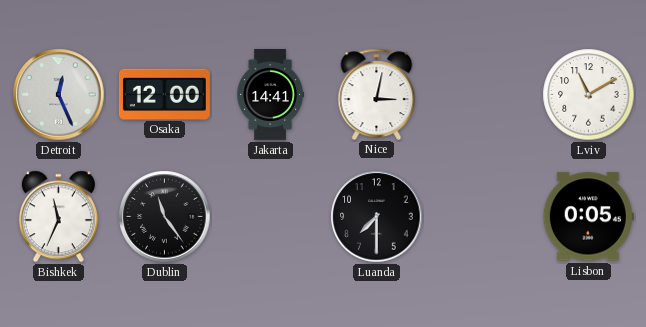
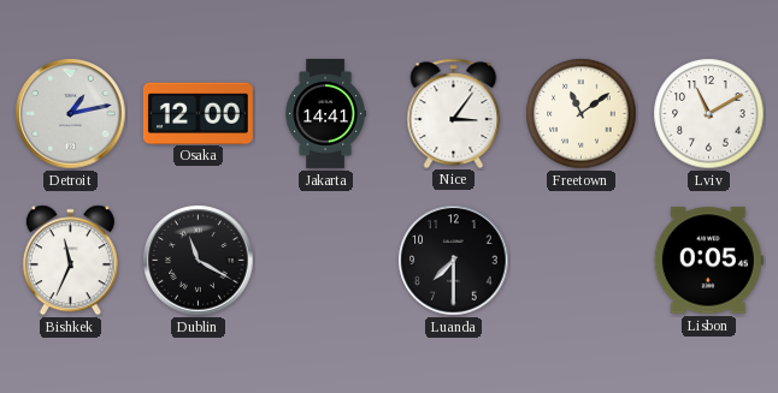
Detroit: 12:26 -> 1:13
Nice: 3:02 -> 3:06
Freetown: none -> 11:09
Dublin: 11:24 -> 11:20
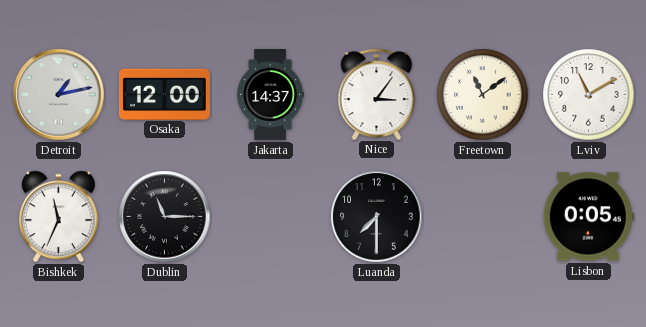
Jakarta: 14:41 -> 14:37
Dublin: 11:20 -> 11:15
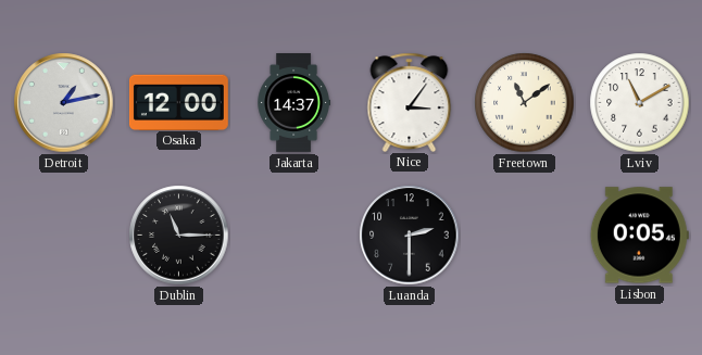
Bishkek: 11:34 -> none
Luanda: 7:30 -> 2:30
